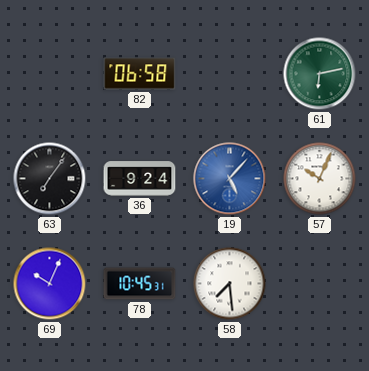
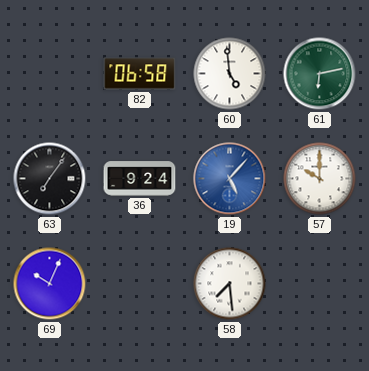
60: none -> 4:59
57: 10:04 -> 10:00
78: 10:45 -> none
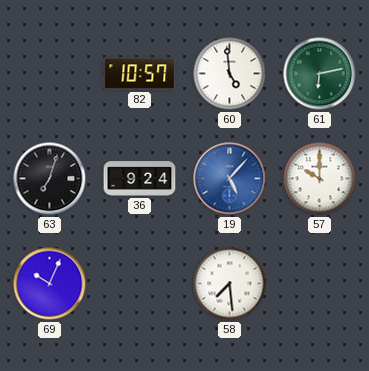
82: 06:58 -> 10:57
63: 7:06 -> 7:03
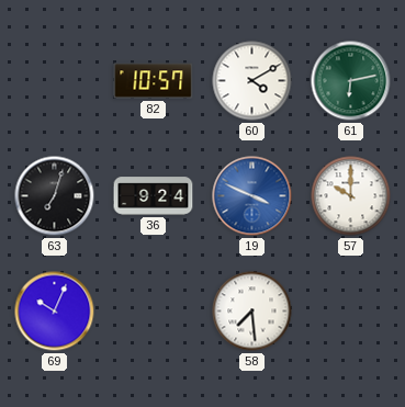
60: 4:59 -> 4:10
19: 5:07 -> 3:49
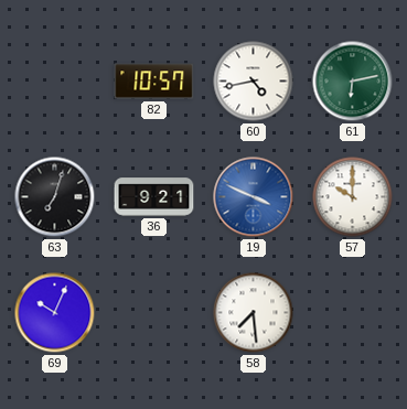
60: 4:10 -> 4:43
36: 9:24 -> 9:21
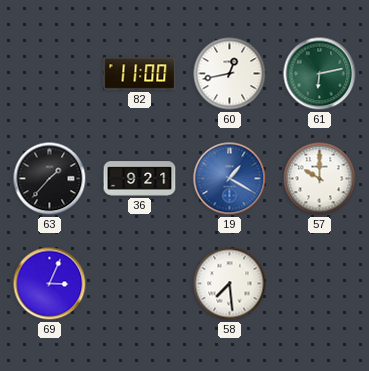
82: 10:57 -> 11:00
60: 4:43 -> 12:43
63: 7:03 -> 1:37
19: 3:49 -> 1:20
69: 10:04 -> 3:04
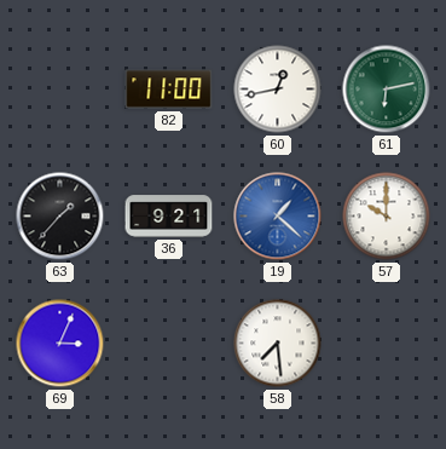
19: 1:20 -> 1:22
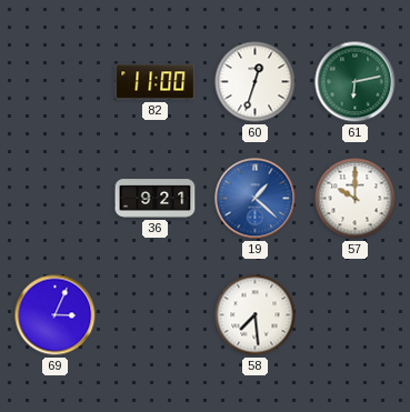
60: 12:43 -> 12:33
63: 1:37 -> none
